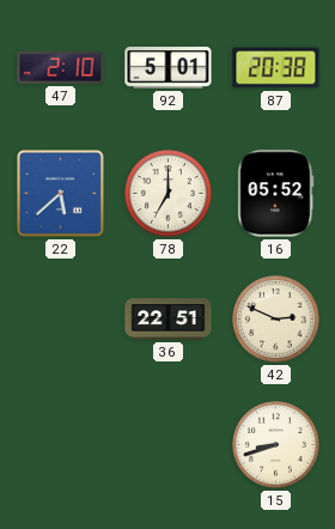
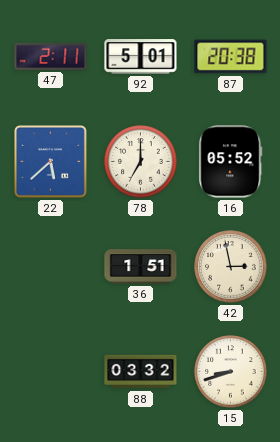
47: 2:10 -> 2:11
36: 22:51 -> 1:51
42: 2:49 -> 2:58
88: none -> 03:32
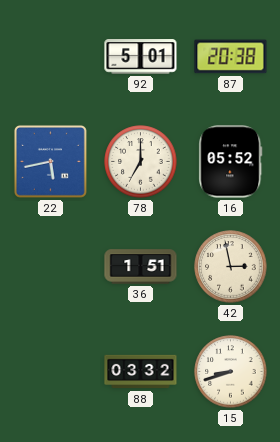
47: 2:11 -> none
22: 5:38 -> 5:43
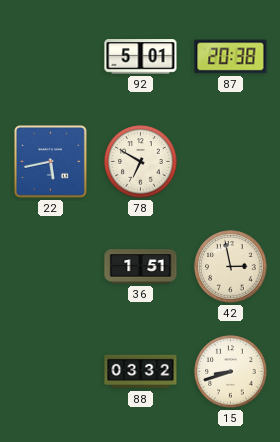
78: 7:00 -> 6:50
16: 05:52 -> none
